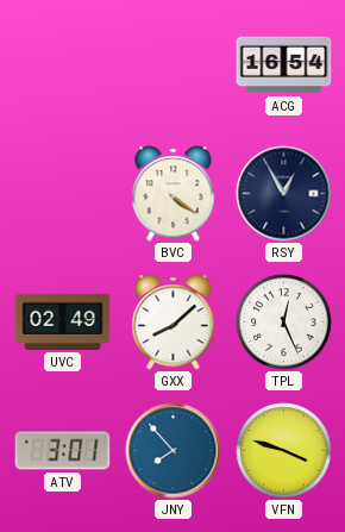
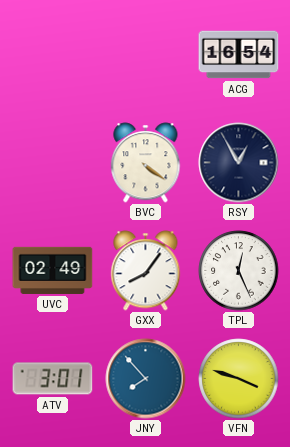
GXX: 8:08 -> 8:06
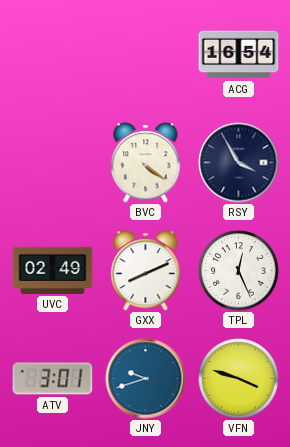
RSY: 12:55 -> 3:55
GXX: 8:06 -> 8:11
JNY: 7:53 -> 9:42
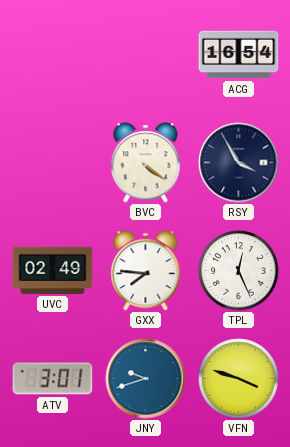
GXX: 8:11 -> 7:46
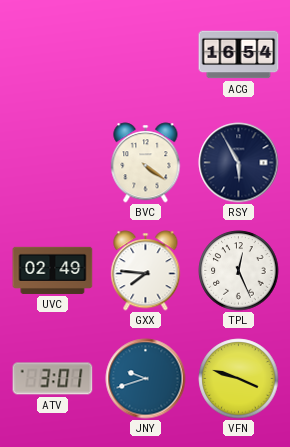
RSY: 3:55 -> 5:55
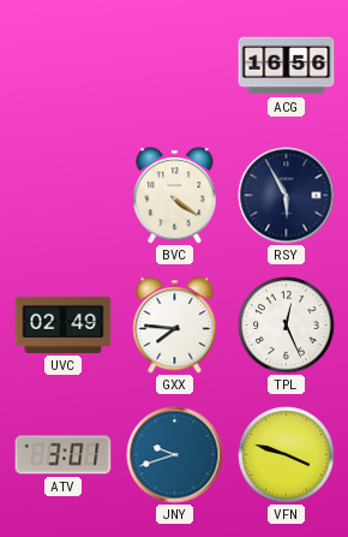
ACG: 16:54 -> 16:56
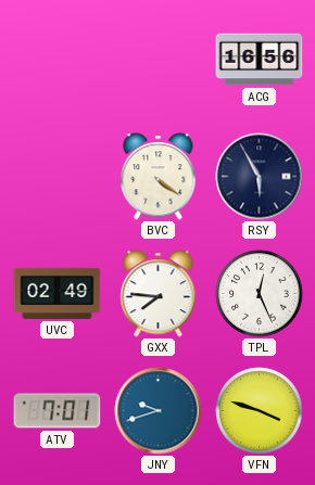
ATV: 3:01 -> 7:01
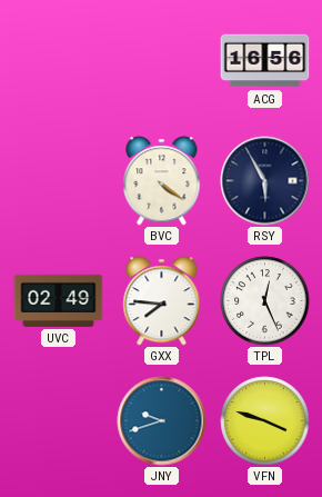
ATV: 7:01 -> none
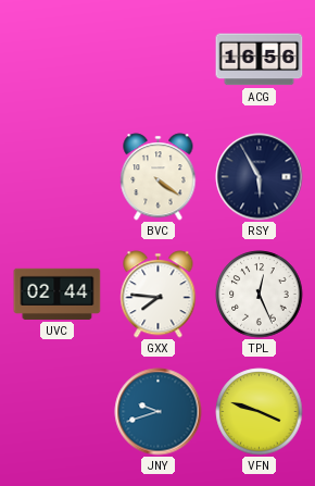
UVC: 02:49 -> 02:44
